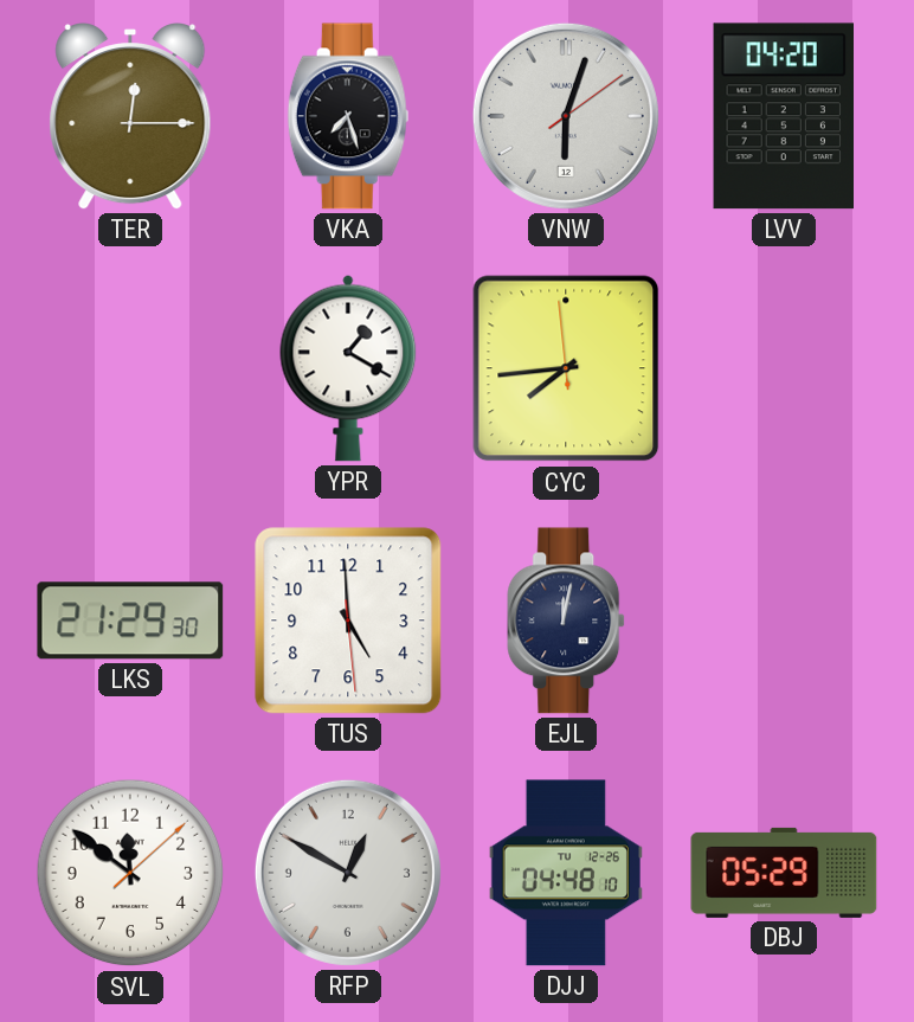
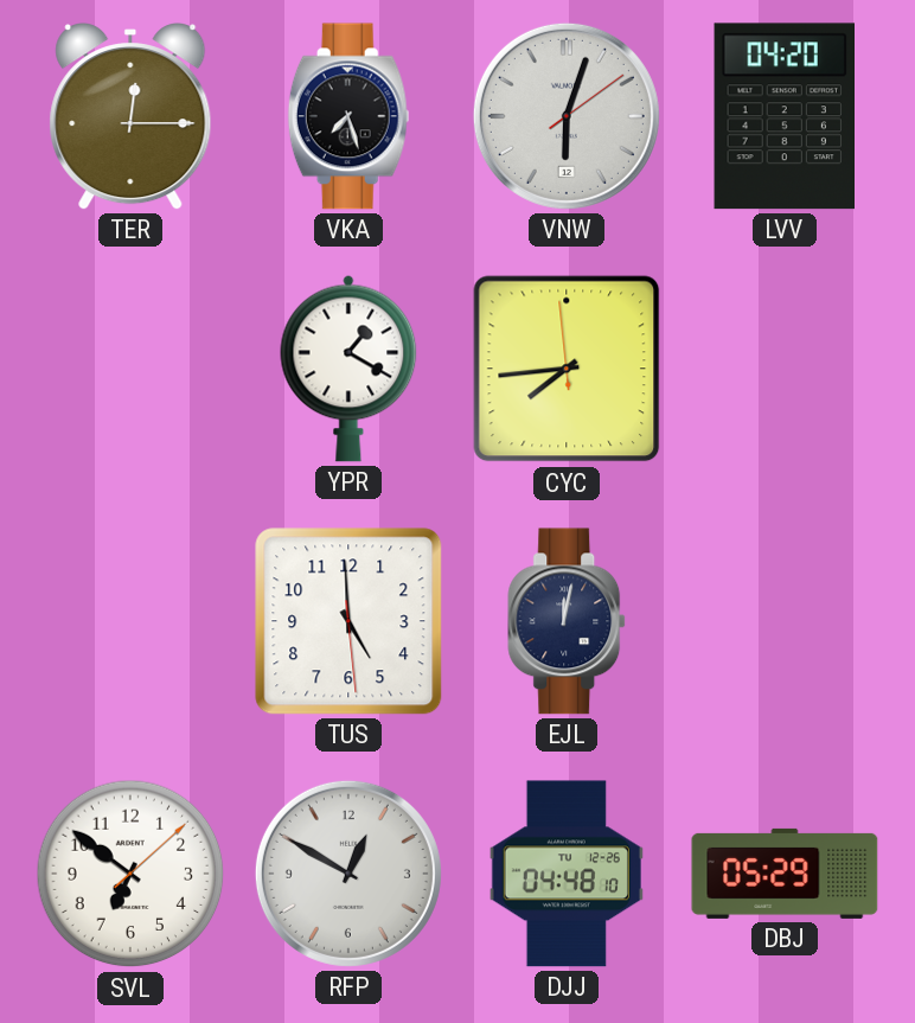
LKS: 21:29 -> none
SVL: 11:51 -> 6:51
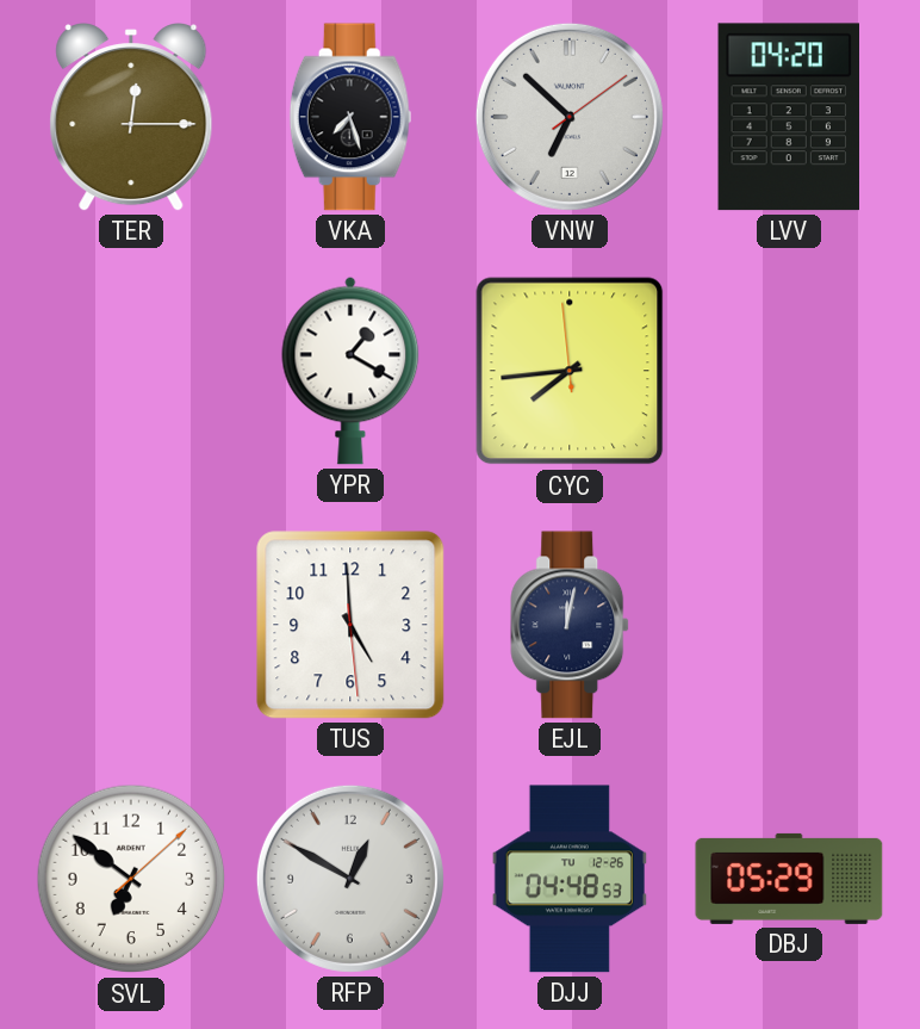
VNW: 6:03 -> 6:52
DJJ: 04:48:10 -> 04:48:53
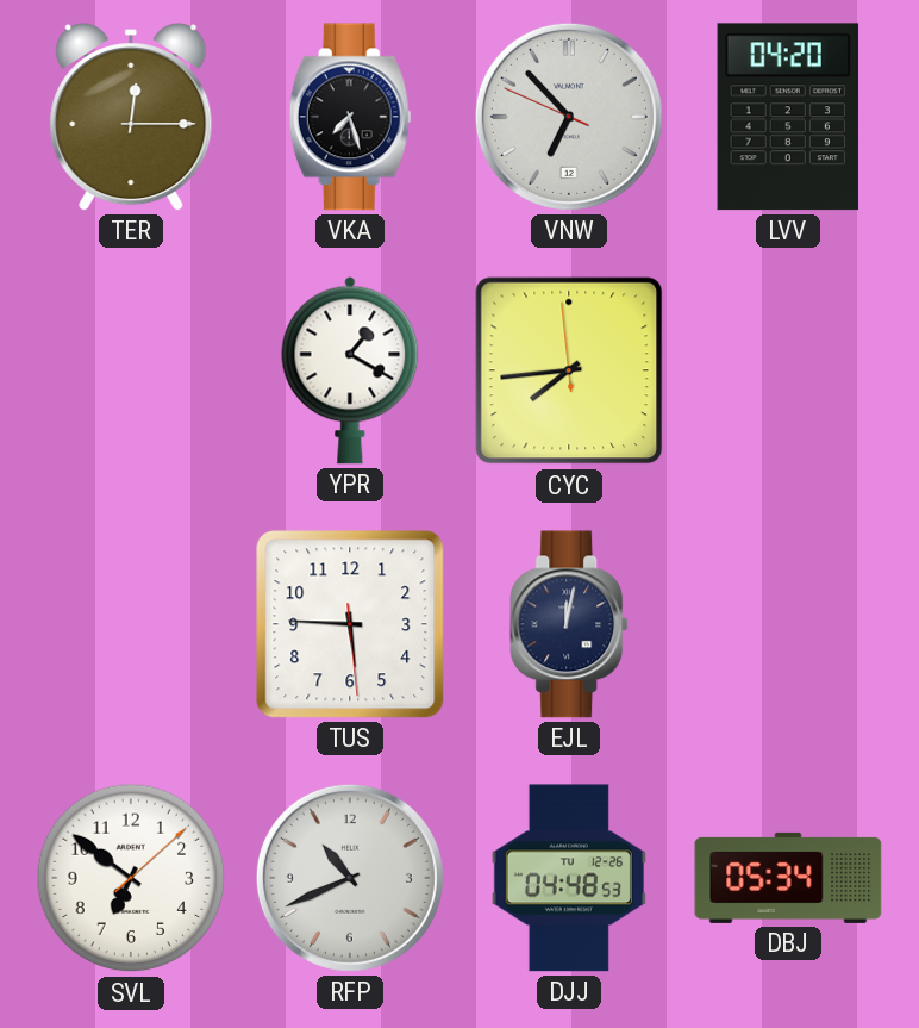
VNW: 6:52:09 -> 6:52:49
TUS: 4:59 -> 5:45
RFP: 12:50 -> 10:41
DBJ: 05:29 -> 05:34
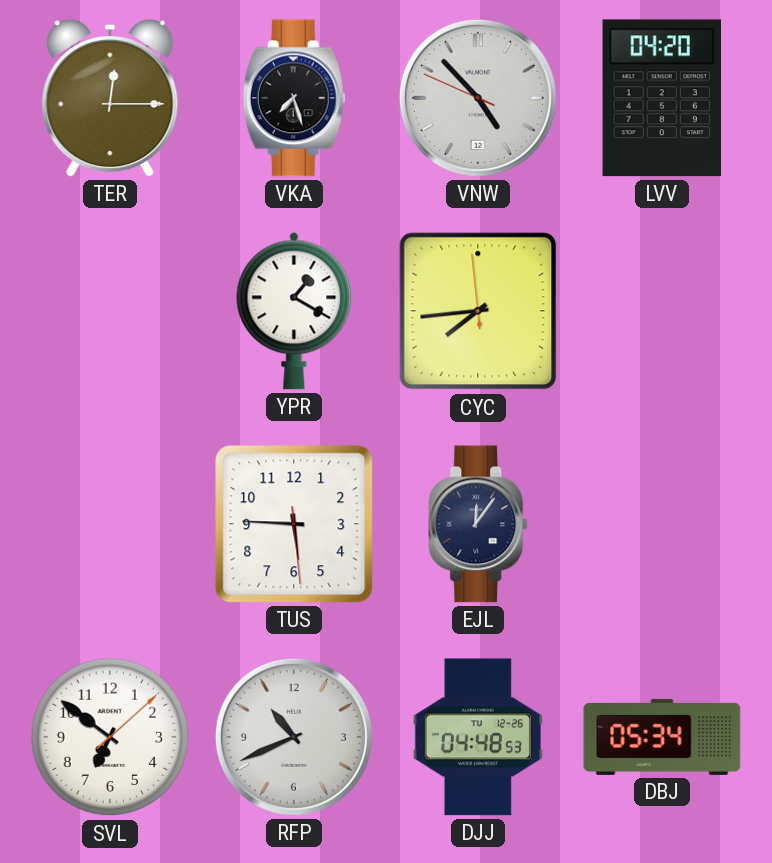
VNW: 6:52 -> 4:52
EJL: 12:02 -> 12:06
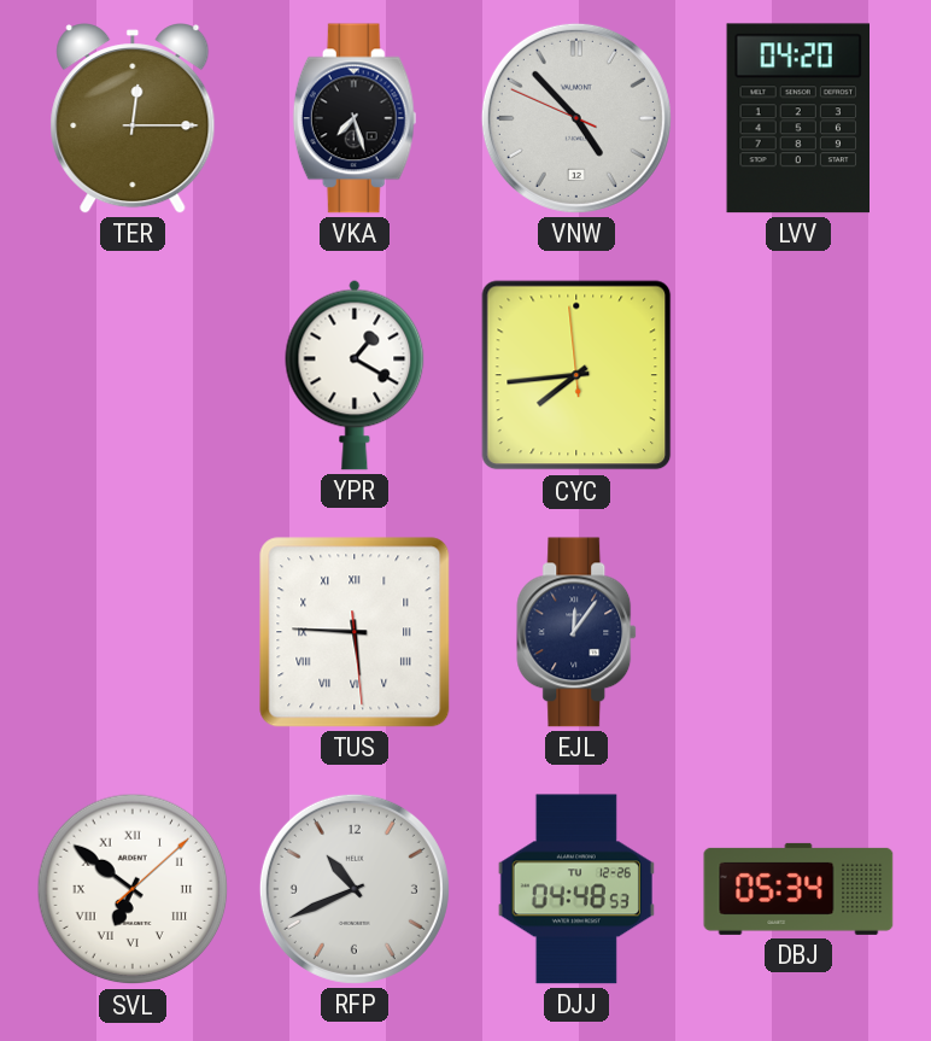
TUS numerals: Arabic -> Roman
SVL numerals: Arabic -> Roman
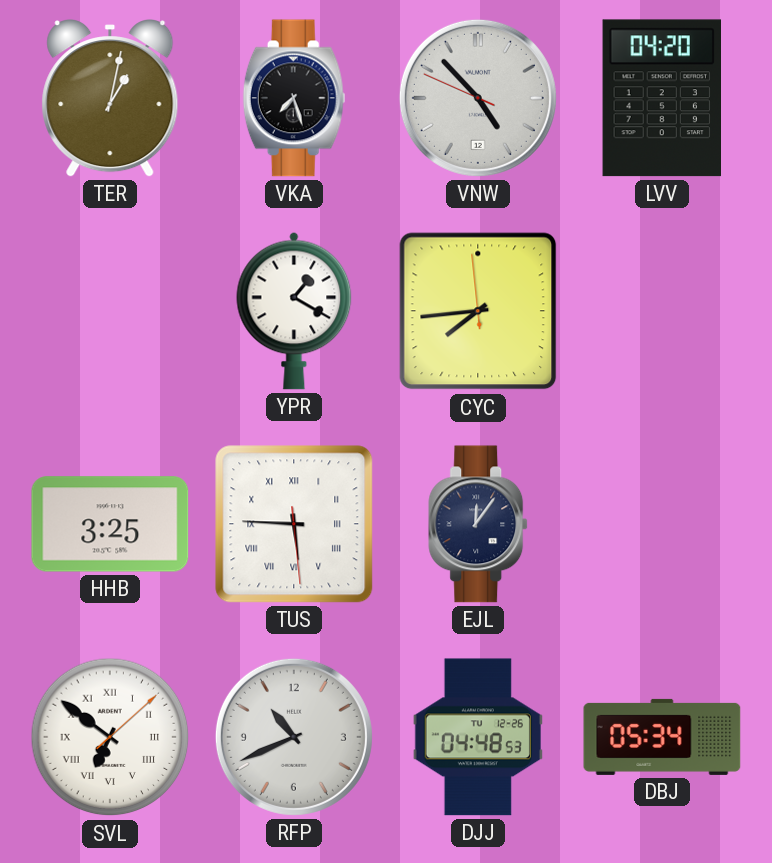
TER: 12:15 -> 1:02
HHB: none -> 3:25
